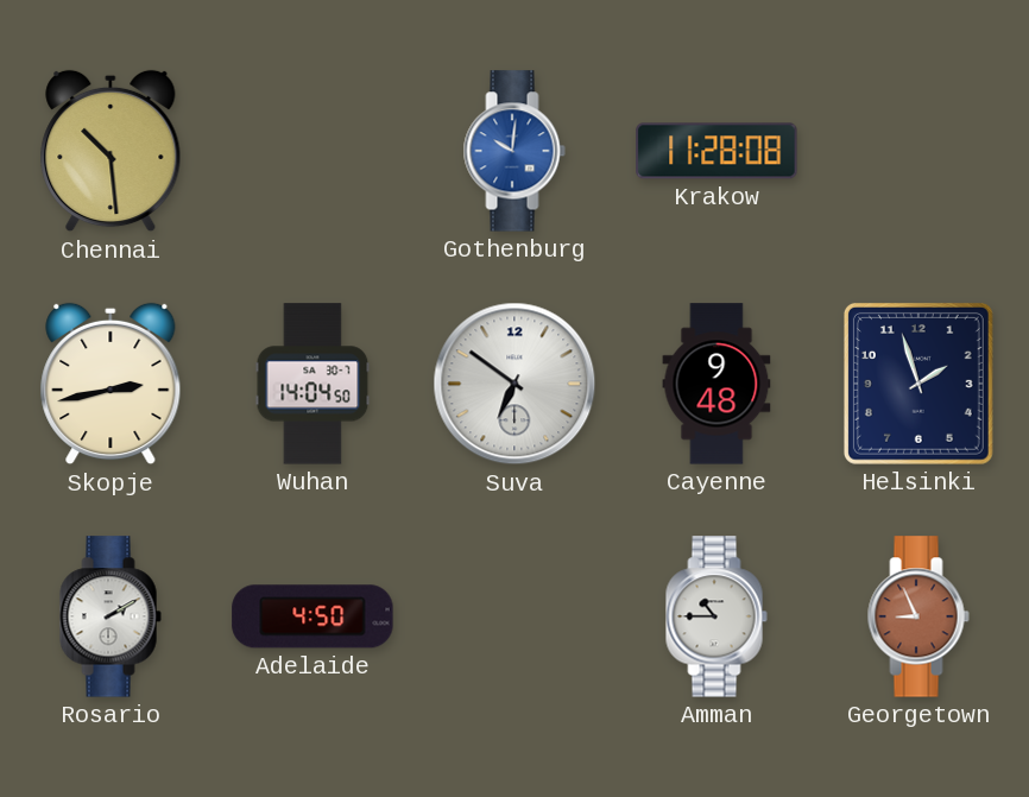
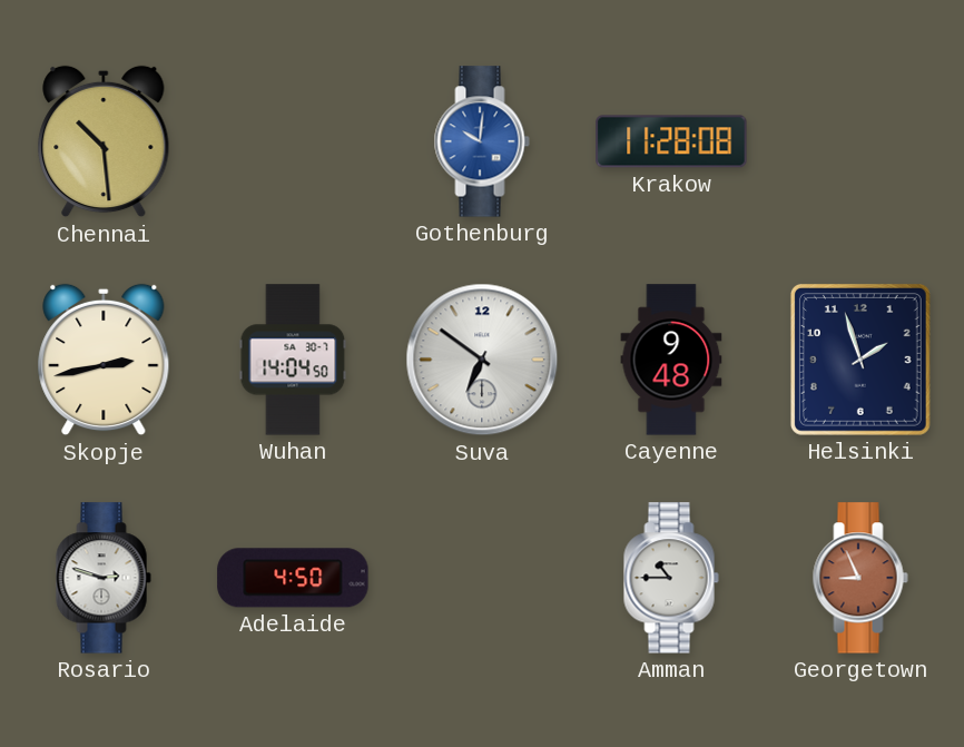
Rosario: 2:10 -> 2:48
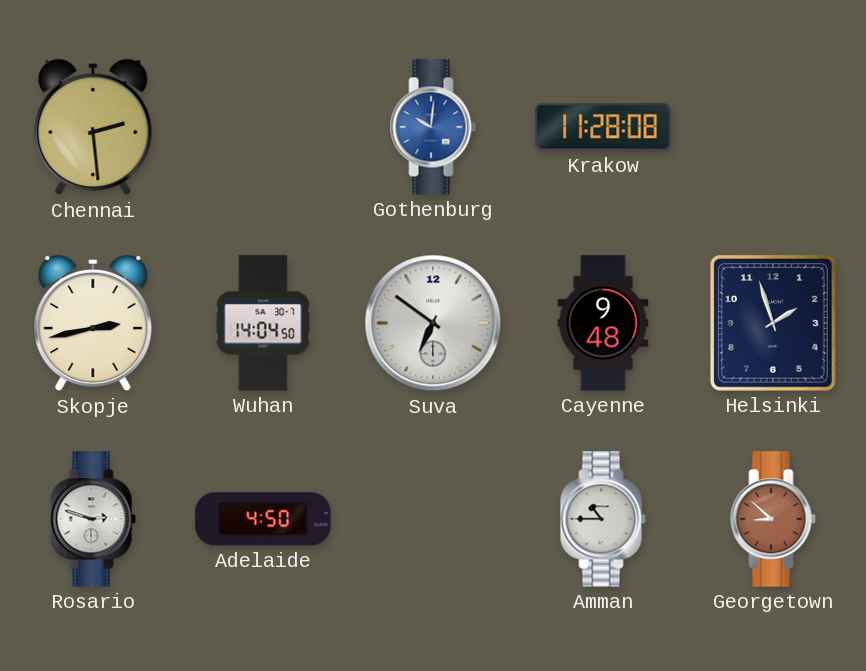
Chennai: 10:29 -> 2:29
Georgetown: 8:56 -> 8:52
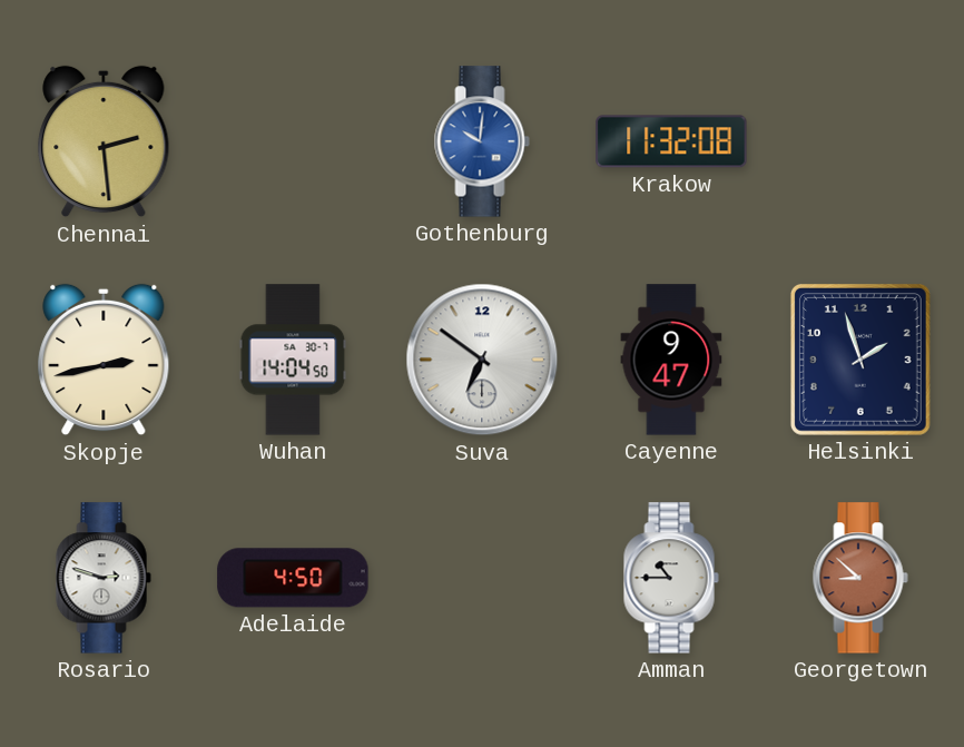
Krakow: 11:28 -> 11:32
Cayenne: 9:48 -> 9:47
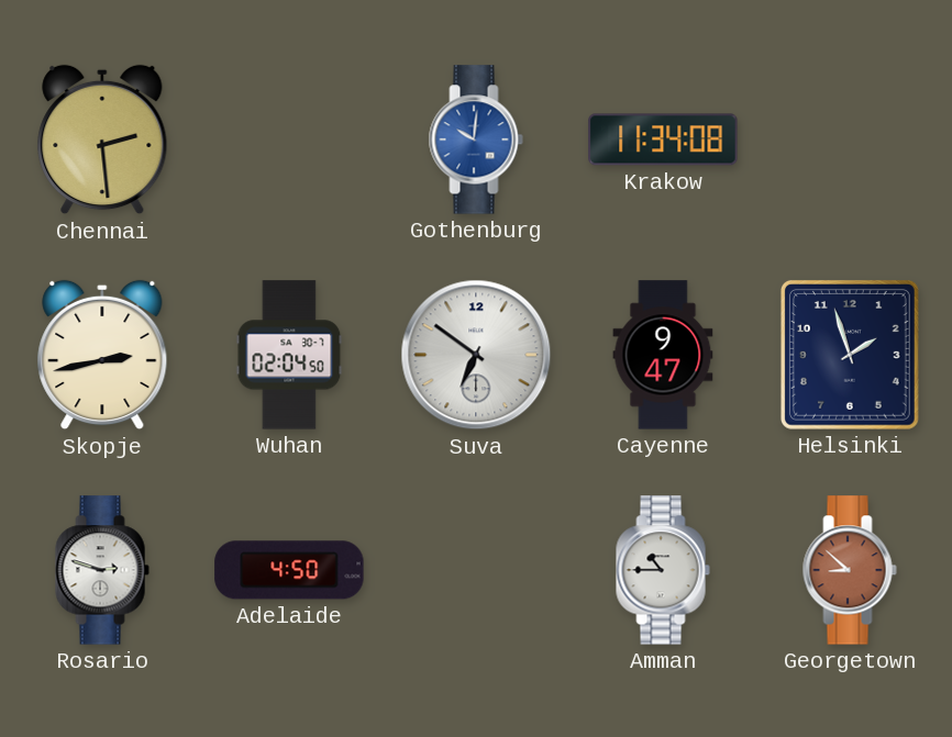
Krakow: 11:32 -> 11:34
Wuhan: 14:04 -> 02:04
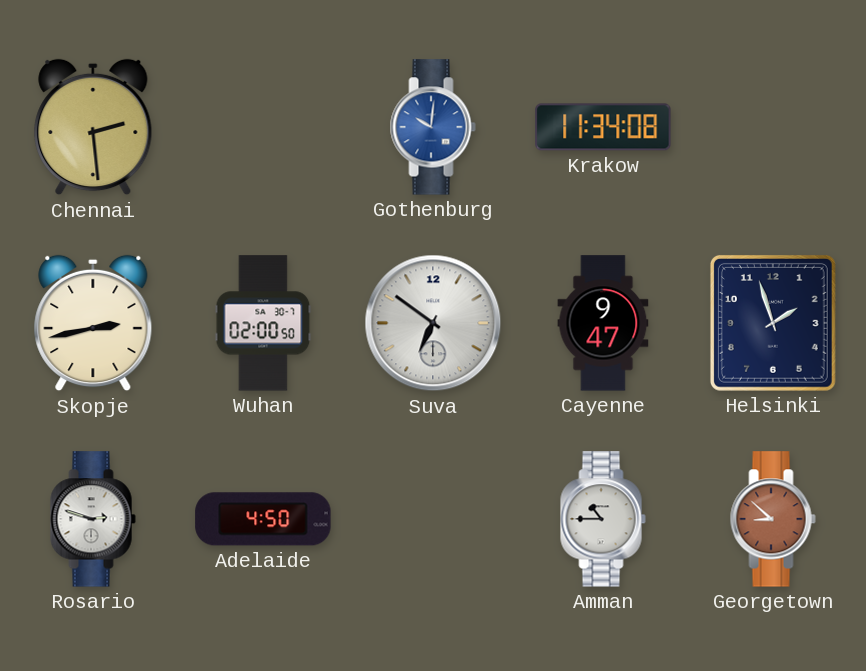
Wuhan: 02:04 -> 02:00
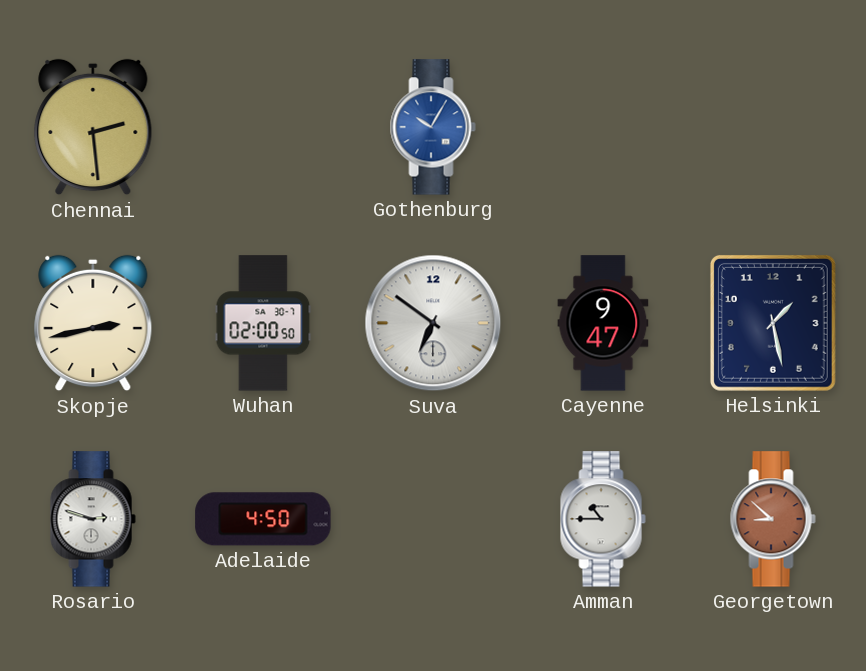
Gothenburg: 10:01 -> 10:05
Krakow: 11:34 -> none
Helsinki: 1:57 -> 1:28
